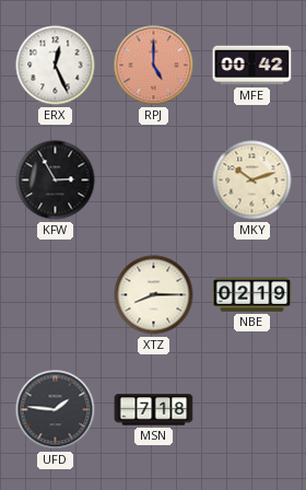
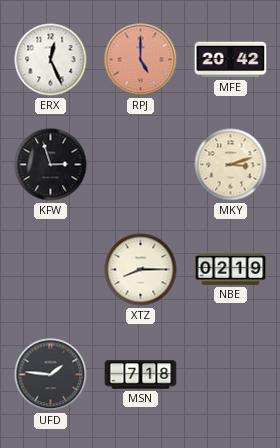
MFE: 00:42 -> 20:42
KFW: 2:55 -> 2:57
MKY: 10:12 -> 3:12
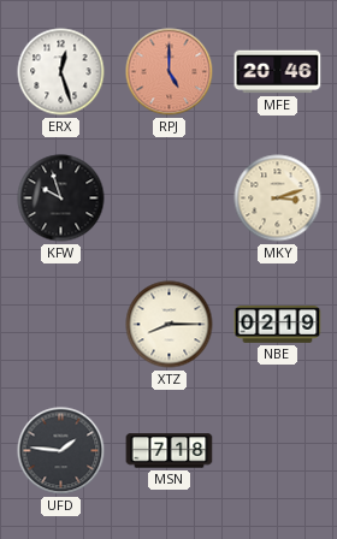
ERX: 12:26 -> 12:27
MFE: 20:42 -> 20:46
KFW: 2:57 -> 9:57
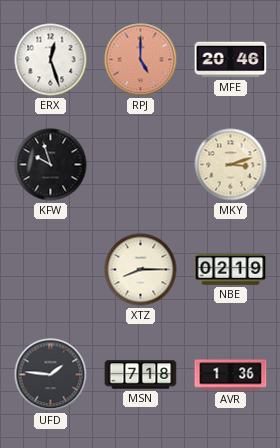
AVR: none -> 1:36
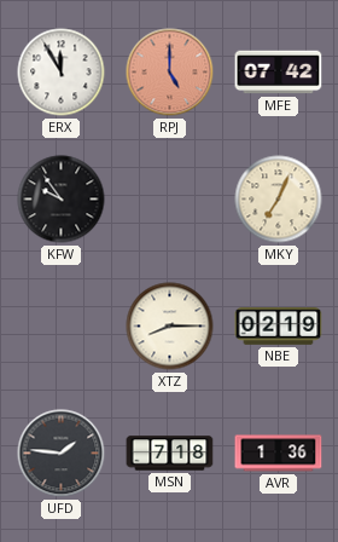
ERX: 12:27 -> 11:55
MFE: 20:46 -> 07:42
KFW: 9:57 -> 9:54
MKY: 3:12 -> 7:04
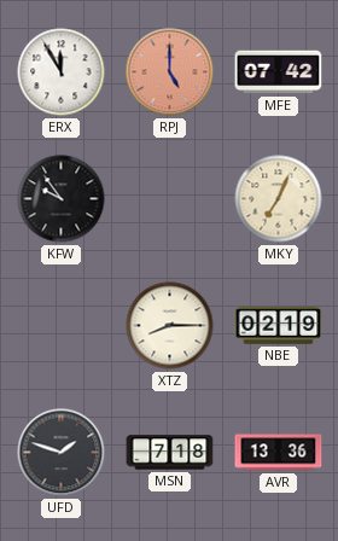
UFD: 1:46 -> 1:48
AVR: 1:36 -> 13:36
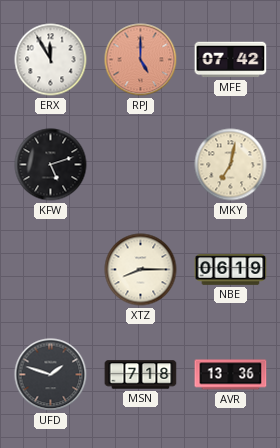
KFW: 9:54 -> 5:12
MKY: 7:04 -> 7:02
NBE: 02:19 -> 06:19
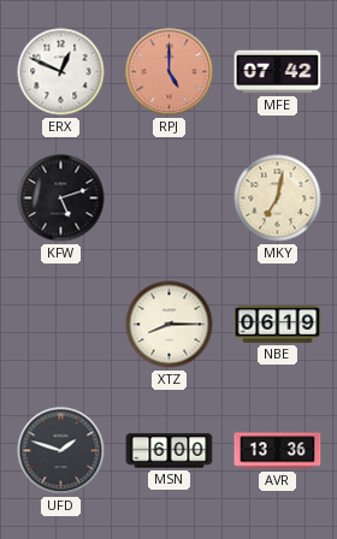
ERX: 11:55 -> 12:49
MSN: 7:18 -> 6:00
